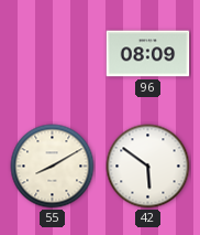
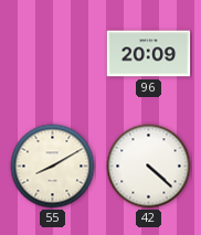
96: 08:09 -> 20:09
42: 5:51 -> 4:22
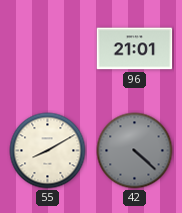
96: 20:09 -> 21:01
42 dial: white -> grey
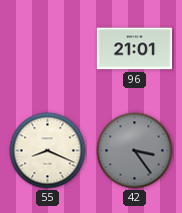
55: 8:10 -> 8:19
42: 4:22 -> 3:24
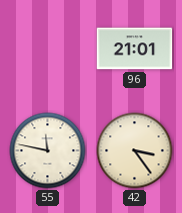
55: 8:19 -> 11:47
42 dial: grey -> cream
